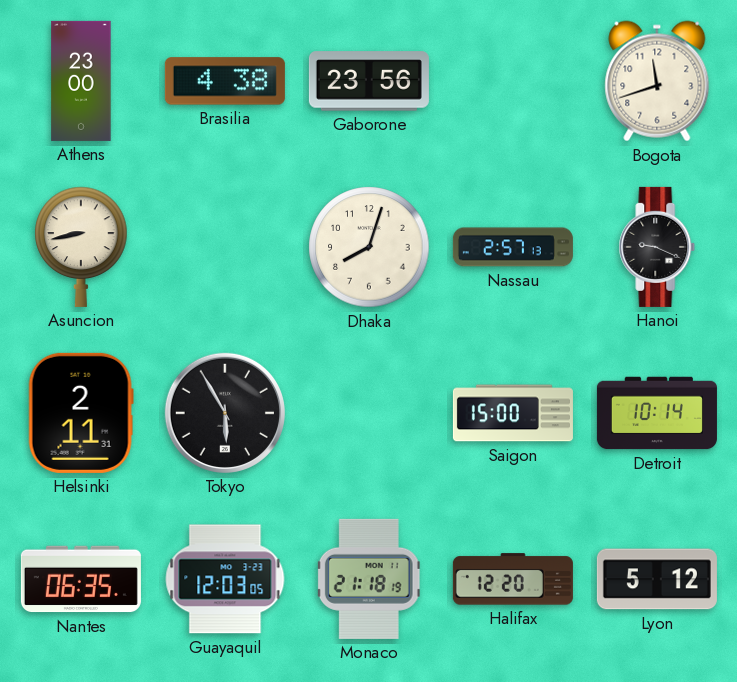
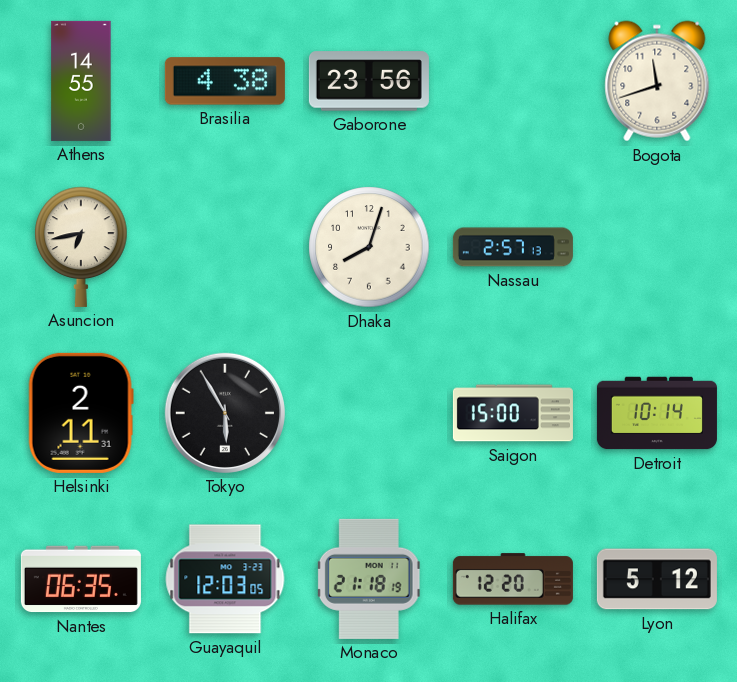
Athens: 23:00 -> 14:55
Asuncion: 8:43 -> 6:43
Hanoi: 9:19 -> none
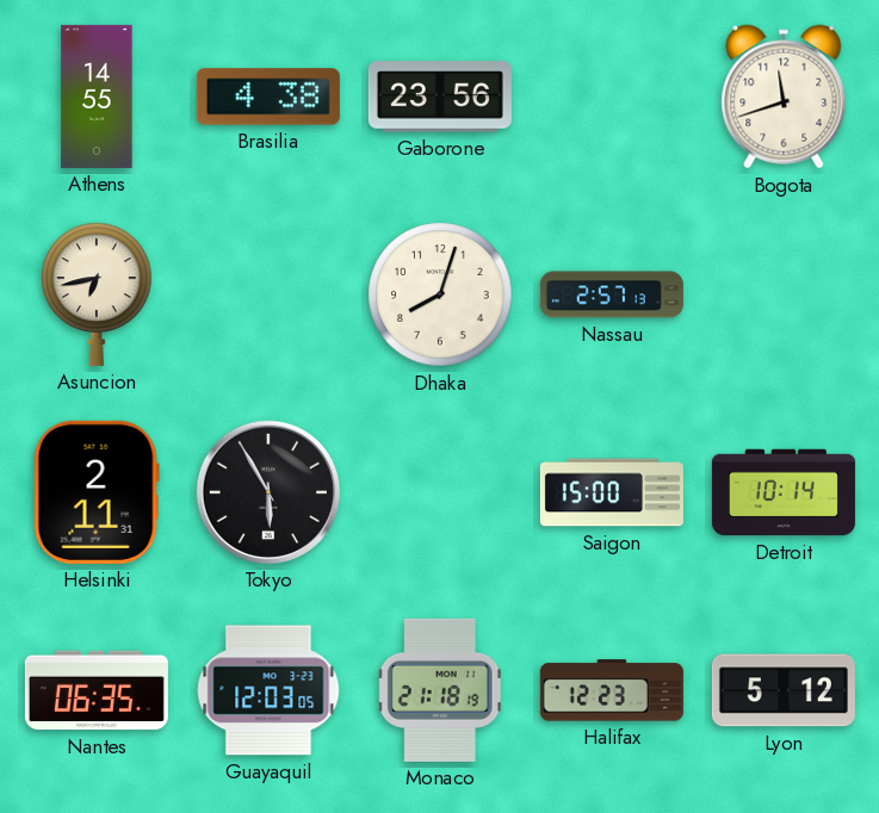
Halifax: 12:20 -> 12:23
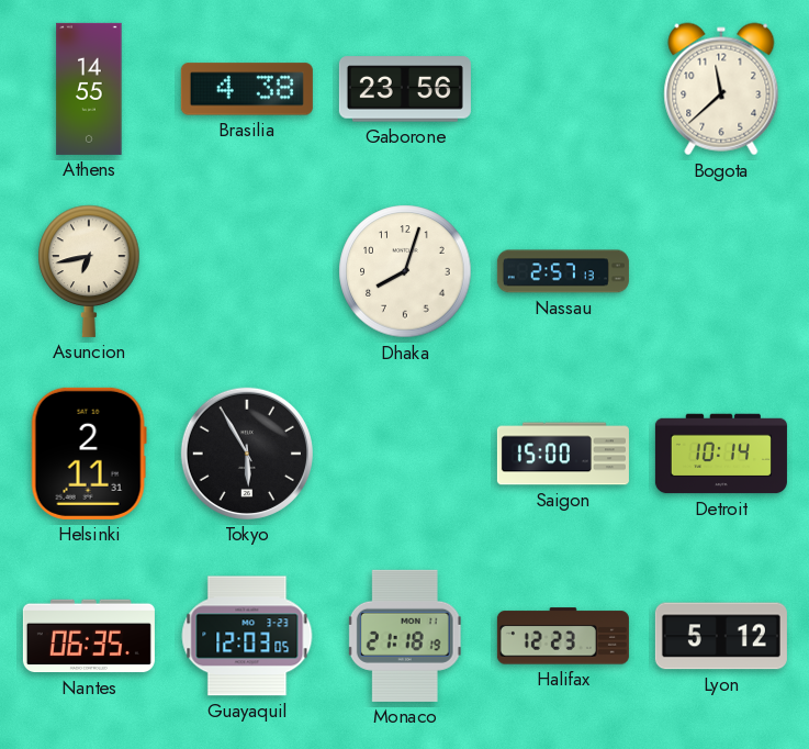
Bogota: 11:42 -> 11:38
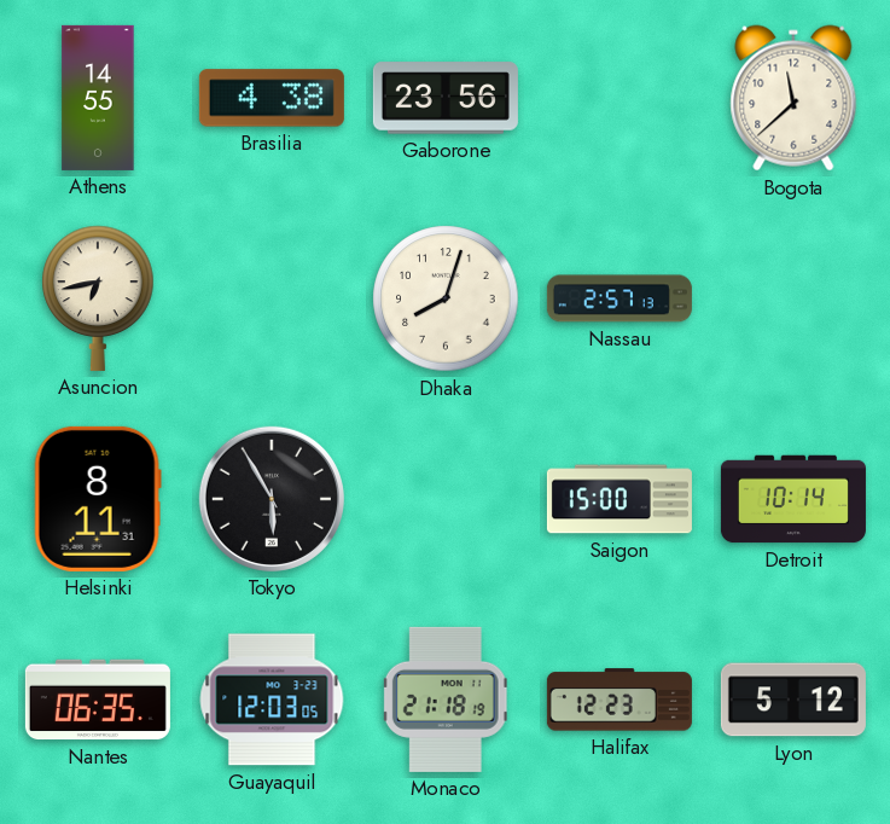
Helsinki: 2:11 -> 8:11
